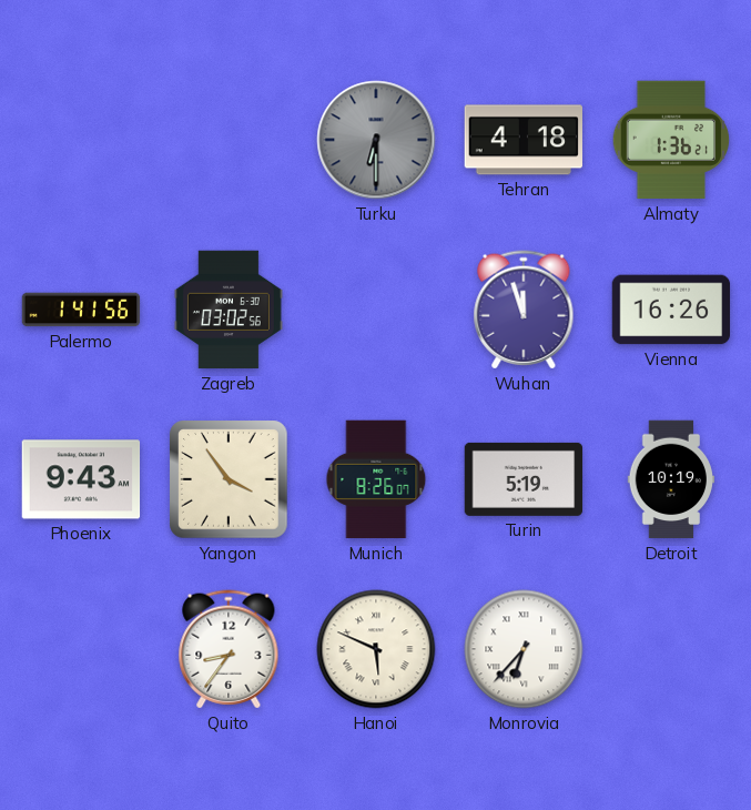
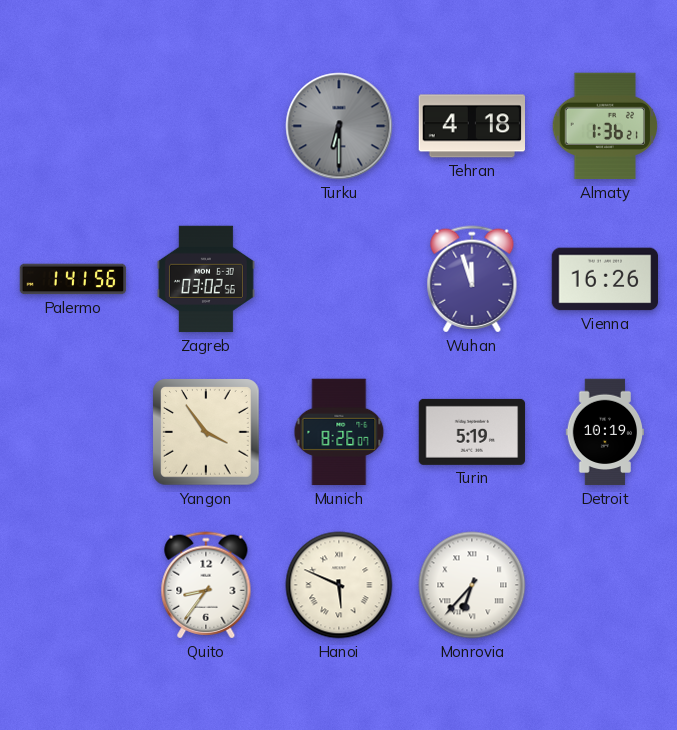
Phoenix: 9:43 -> none
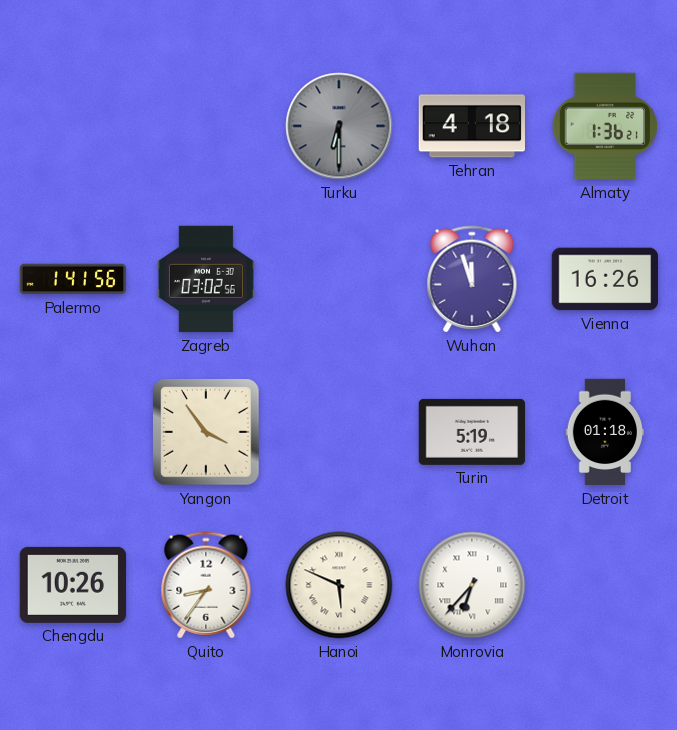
Munich: 8:26 -> none
Detroit: 10:19 -> 01:18
Chengdu: none -> 10:26
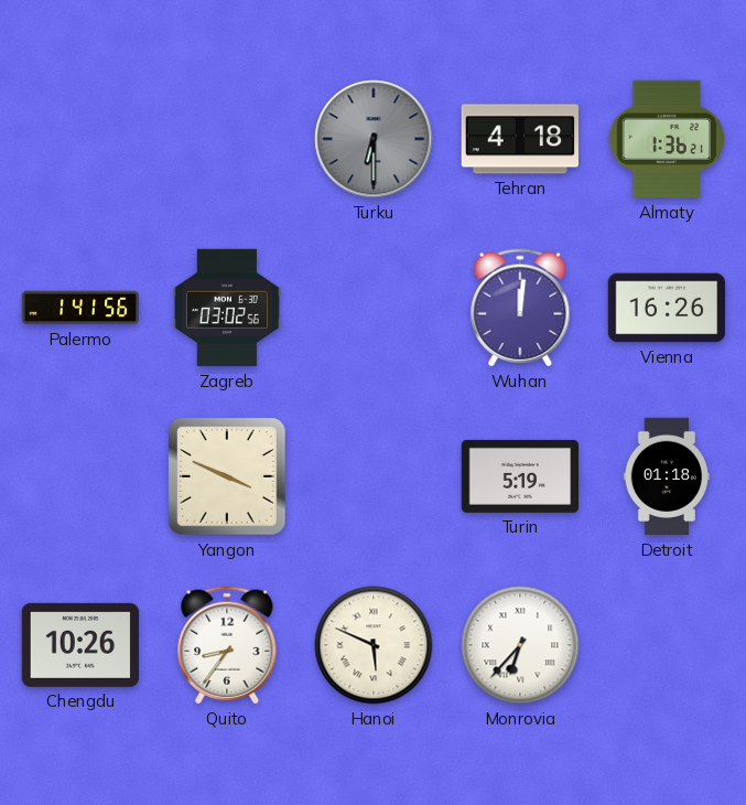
Wuhan: 11:57 -> 12:01
Yangon: 3:54 -> 3:49
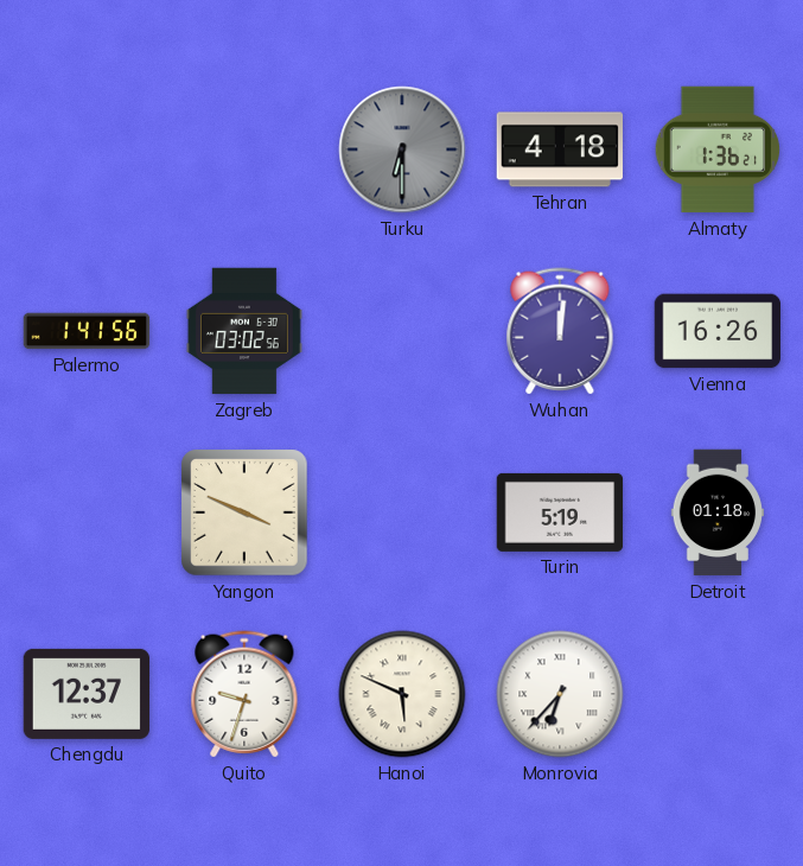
Chengdu: 10:26 -> 12:37
Quito: 8:36 -> 9:33
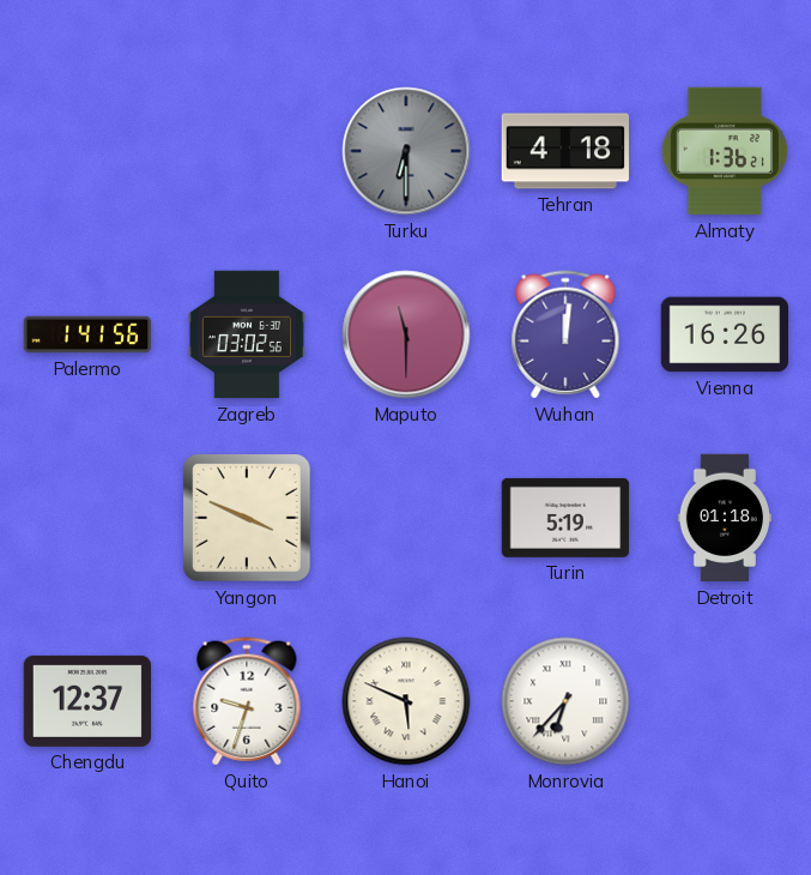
Maputo: none -> 11:30
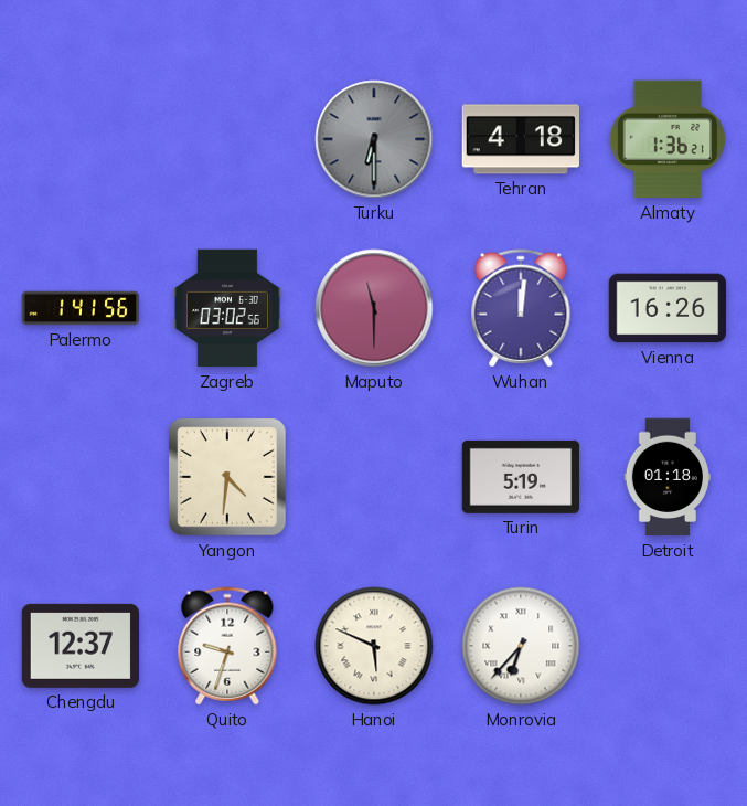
Yangon: 3:49 -> 4:31
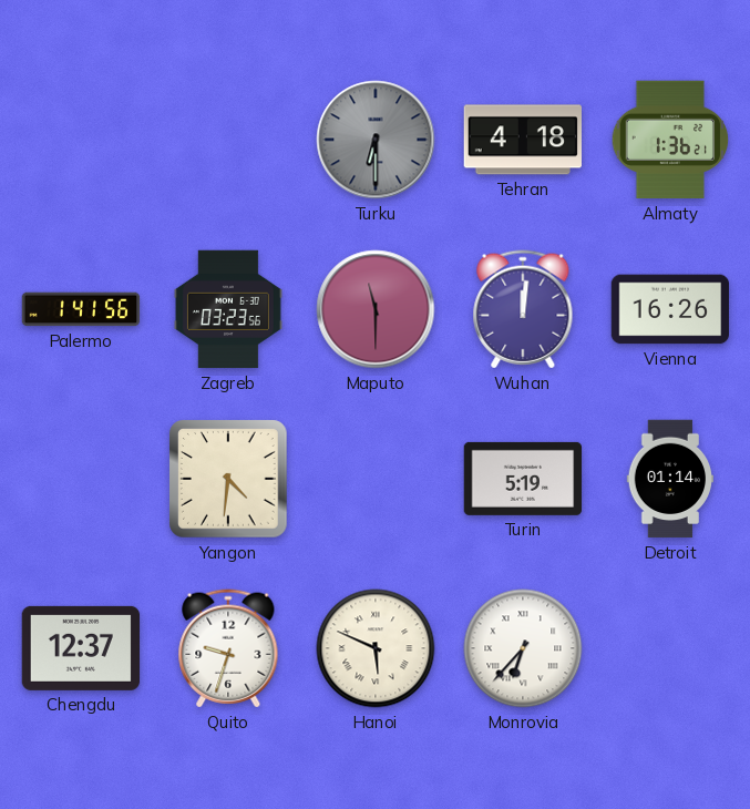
Zagreb: 03:02 -> 03:23
Detroit: 01:18 -> 01:14
